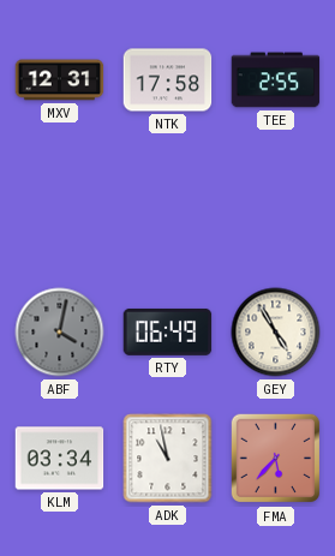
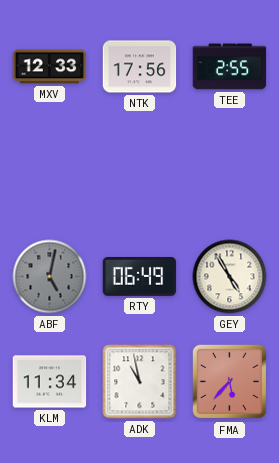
MXV: 12:31 -> 12:33
NTK: 17:58 -> 17:56
ABF: 4:02 -> 5:02
KLM: 03:34 -> 11:34
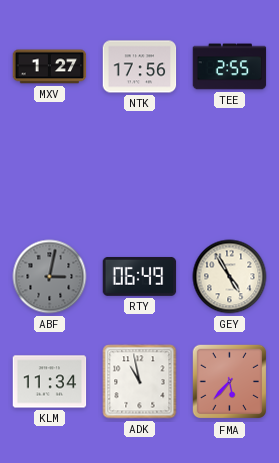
MXV: 12:33 -> 1:27
ABF: 5:02 -> 3:02
